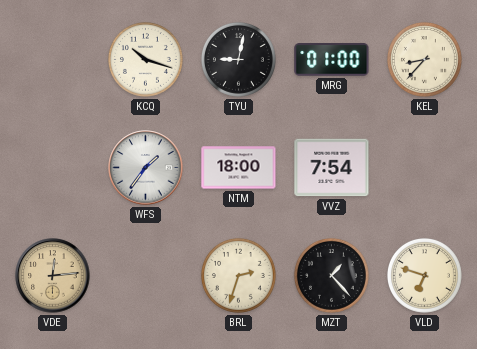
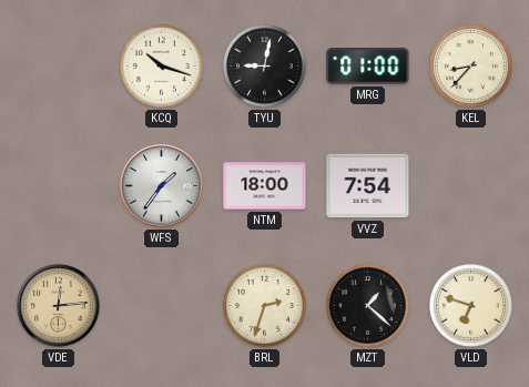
MZT: 1:23 -> 1:22
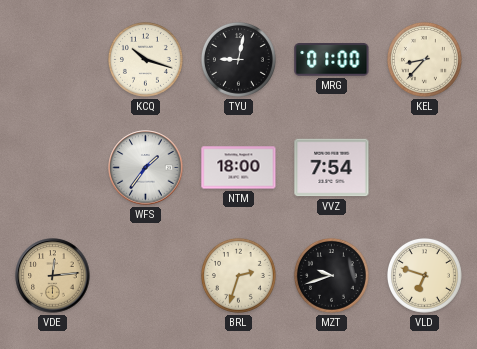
MZT: 1:22 -> 9:42
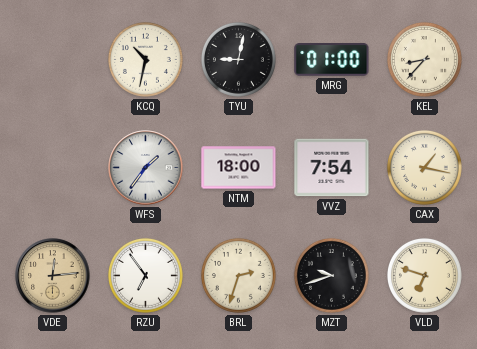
KCQ: 10:18 -> 10:32
CAX: none -> 1:17
RZU: none -> 6:54
